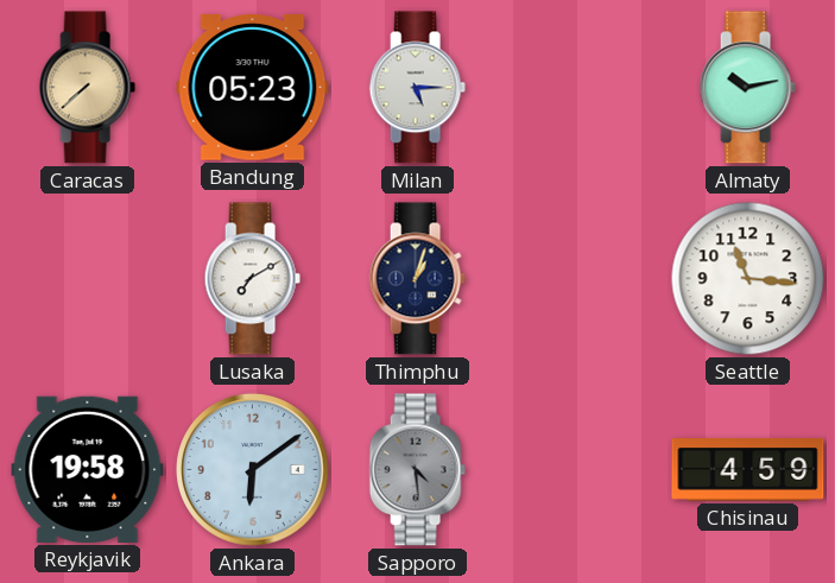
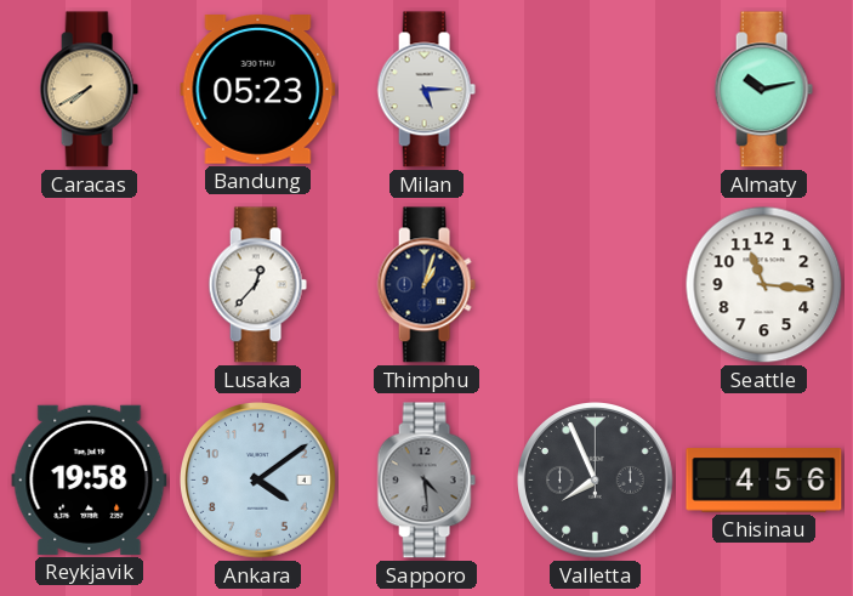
Caracas: 7:38 -> 7:40
Lusaka: 7:10 -> 12:37
Ankara: 6:09 -> 4:09
Valletta: none -> 7:56
Chisinau: 4:59 -> 4:56
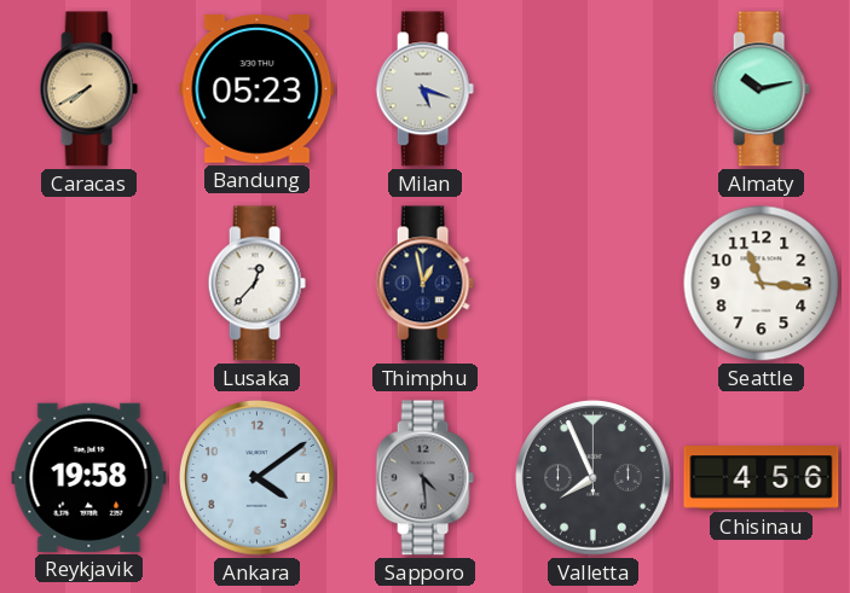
Milan: 5:15 -> 5:18
Thimphu: 1:03 -> 12:58
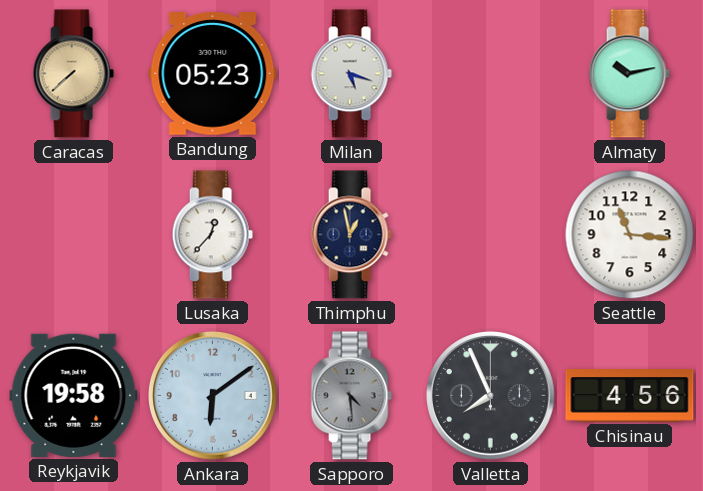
Caracas: 7:40 -> 7:38
Ankara: 4:09 -> 6:09
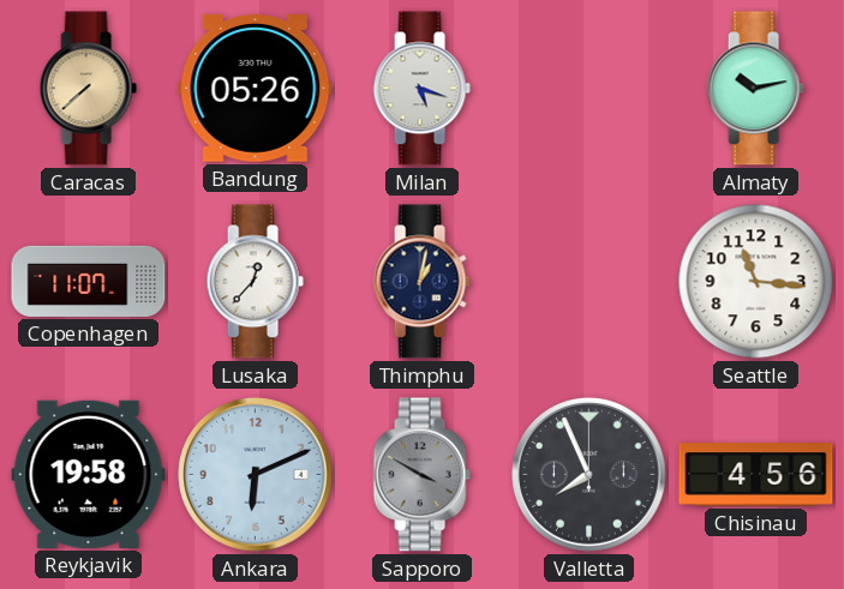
Bandung: 05:23 -> 05:26
Copenhagen: none -> 11:07
Thimphu: 12:58 -> 1:02
Ankara: 6:09 -> 6:11
Sapporo: 4:29 -> 3:50
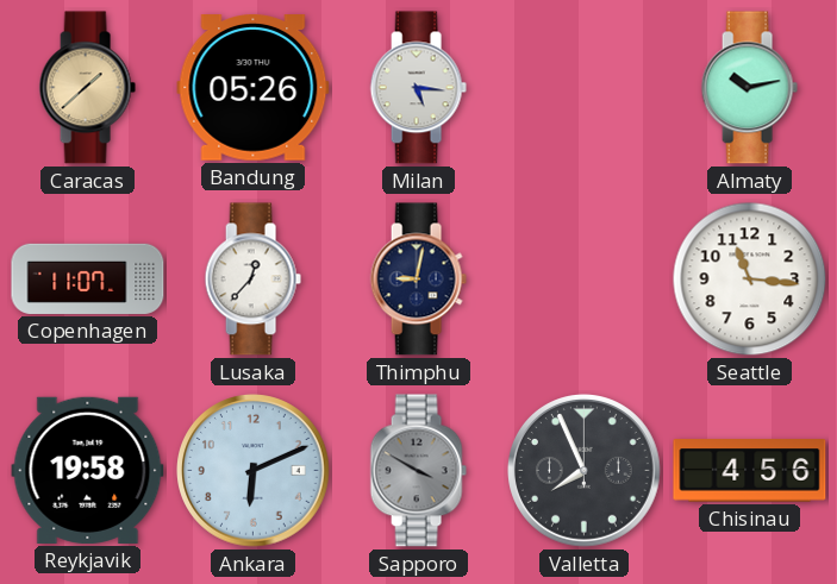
Caracas: 7:38 -> 1:38
Milan: 5:18 -> 5:16
Thimphu: 1:02 -> 9:02
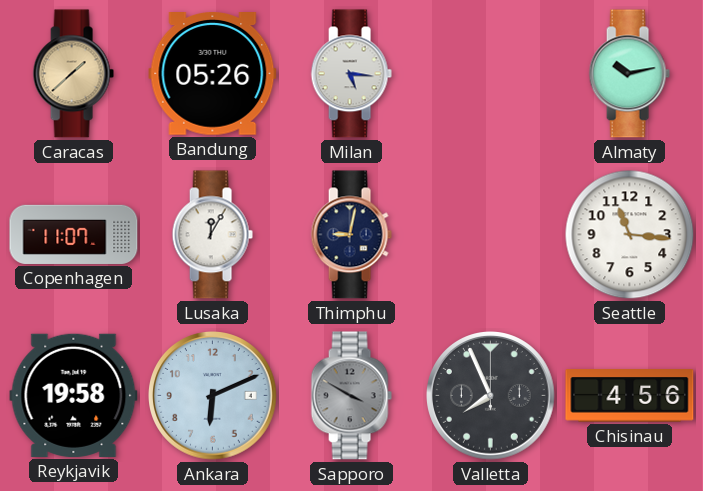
Lusaka: 12:37 -> 12:05
